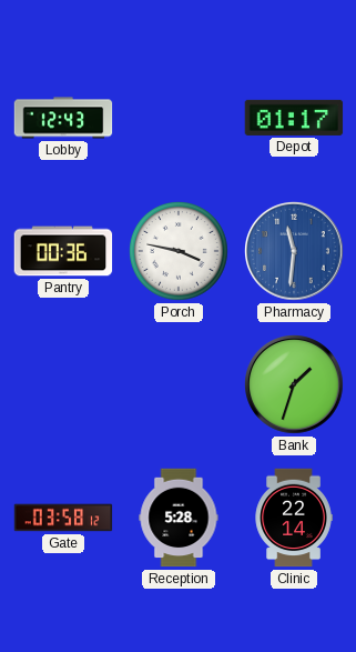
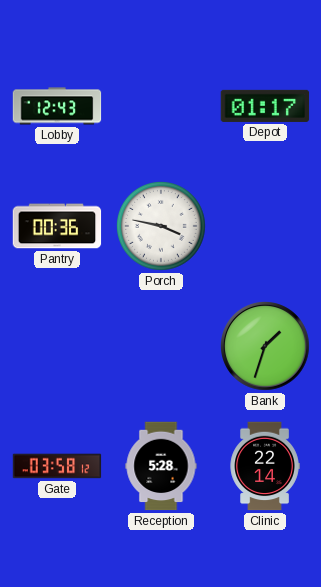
Pharmacy: 11:31 -> none
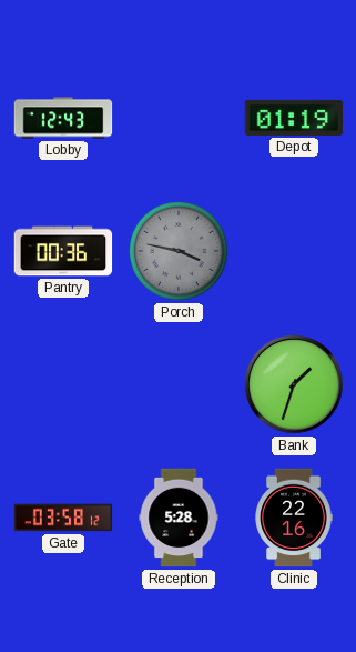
Depot: 01:17 -> 01:19
Porch dial: white -> grey
Clinic: 22:14 -> 22:16
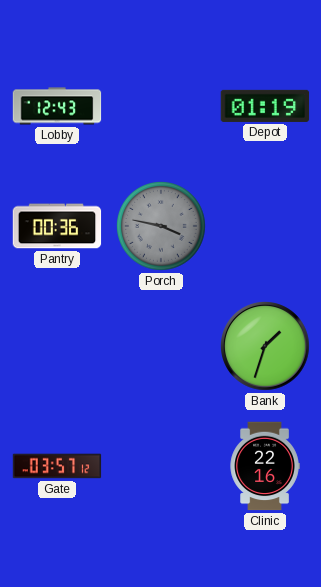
Gate: 03:58 -> 03:57
Reception: 5:28 -> none
